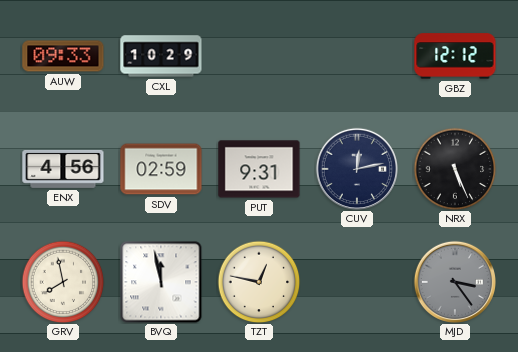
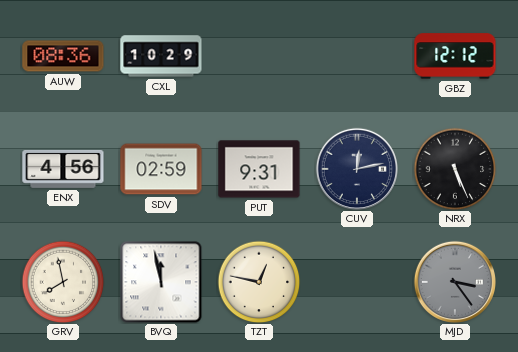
AUW: 09:33 -> 08:36
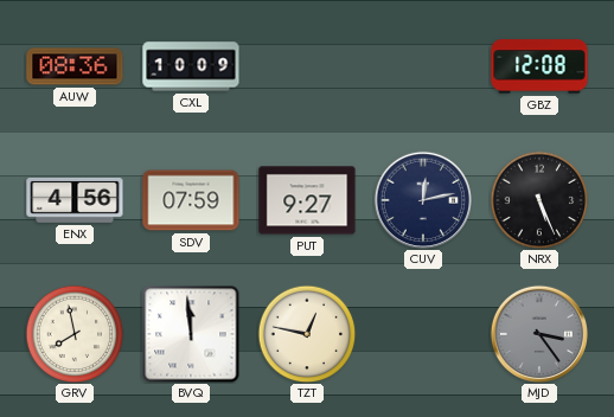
CXL: 10:29 -> 10:09
GBZ: 12:12 -> 12:08
SDV: 02:59 -> 07:59
PUT: 9:31 -> 9:27
BVQ: 11:58 -> 11:59
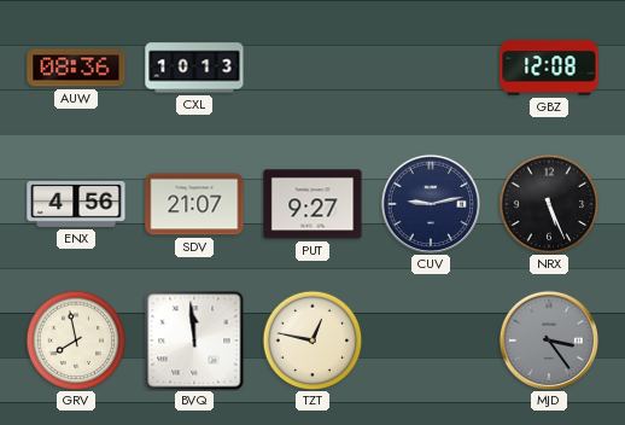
CXL: 10:09 -> 10:13
SDV: 07:59 -> 21:07
CUV: 12:13 -> 9:13
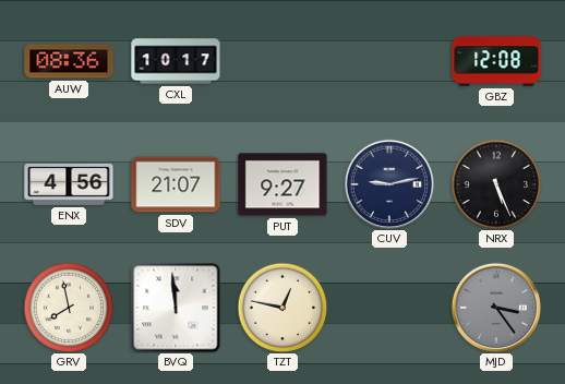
CXL: 10:13 -> 10:17
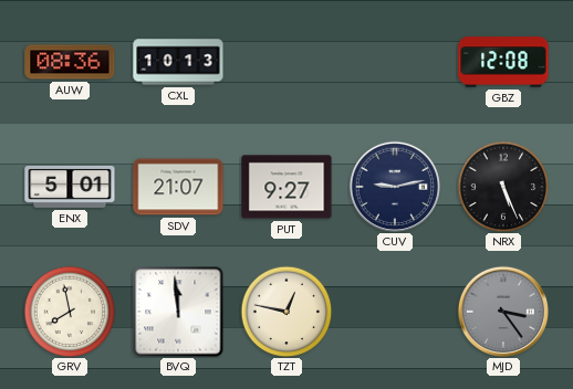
CXL: 10:17 -> 10:13
ENX: 4:56 -> 5:01
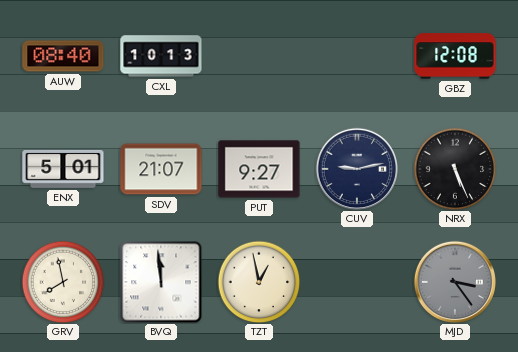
AUW: 08:36 -> 08:40
TZT: 12:47 -> 12:58
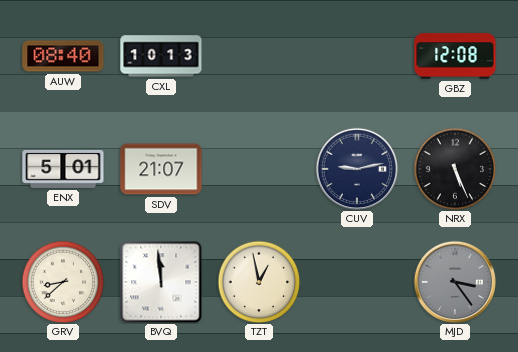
PUT: 9:27 -> none
GRV: 7:58 -> 8:38
